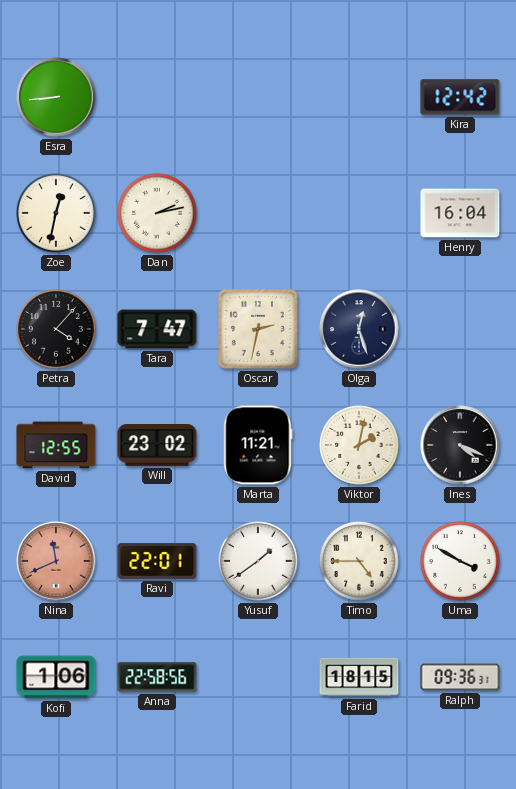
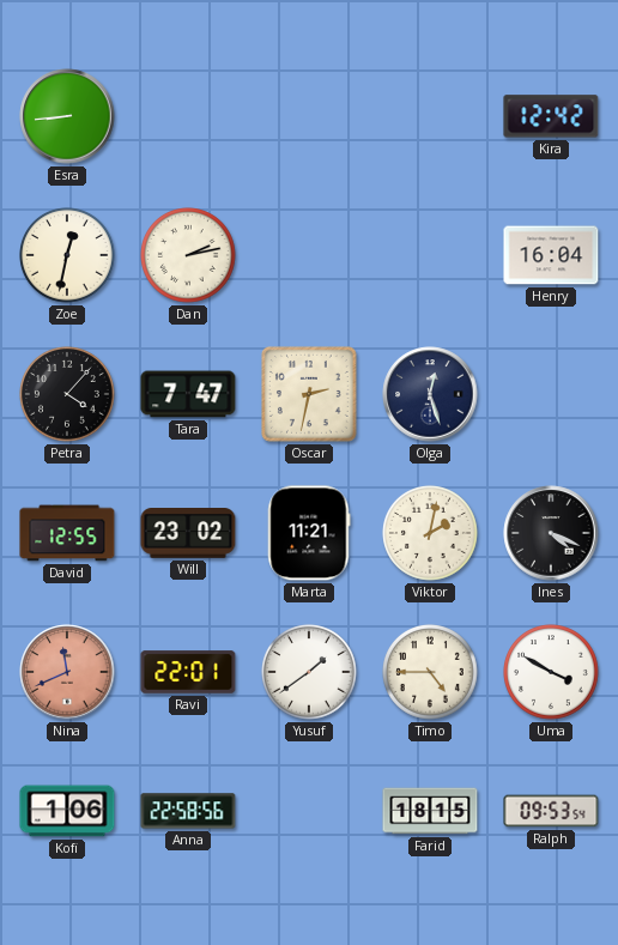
Ralph: 09:36 -> 09:53
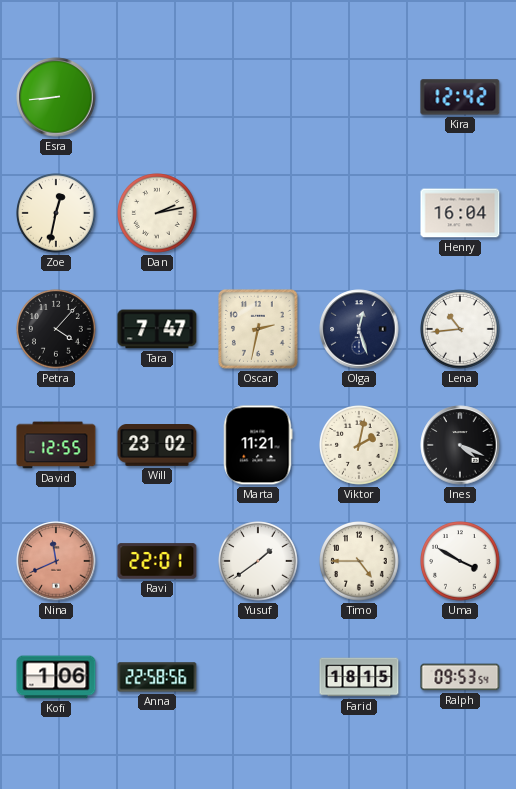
Lena: none -> 10:44
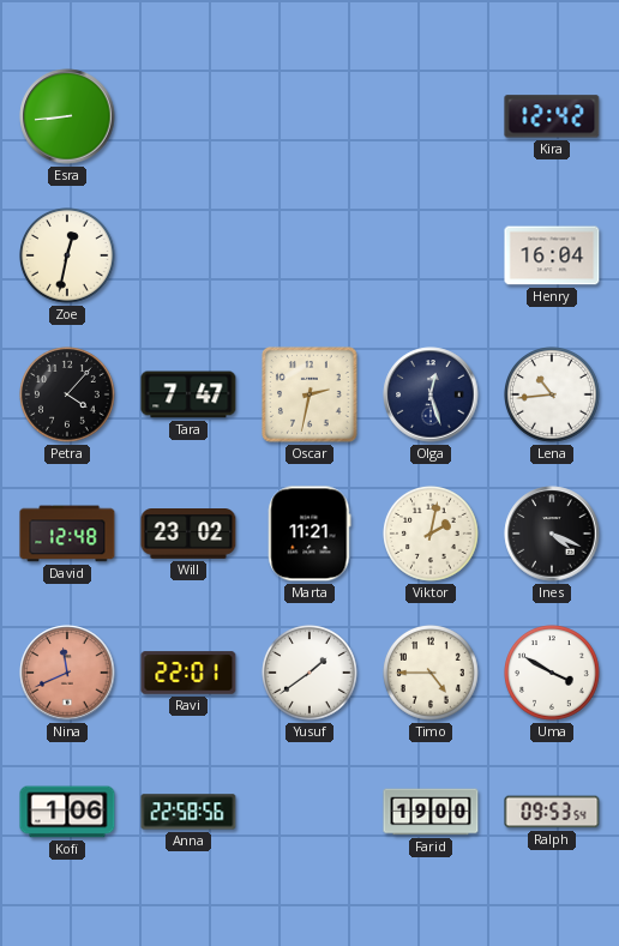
Dan: 2:13 -> none
David: 12:55 -> 12:48
Farid: 18:15 -> 19:00
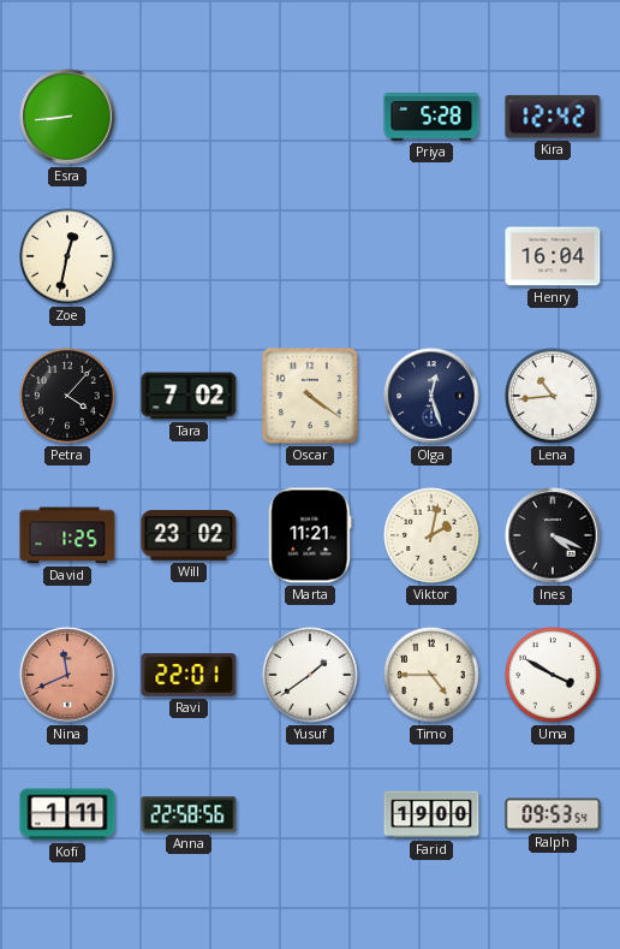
Priya: none -> 5:28
Tara: 7:47 -> 7:02
Oscar: 2:32 -> 4:21
David: 12:48 -> 1:25
Kofi: 1:06 -> 1:11
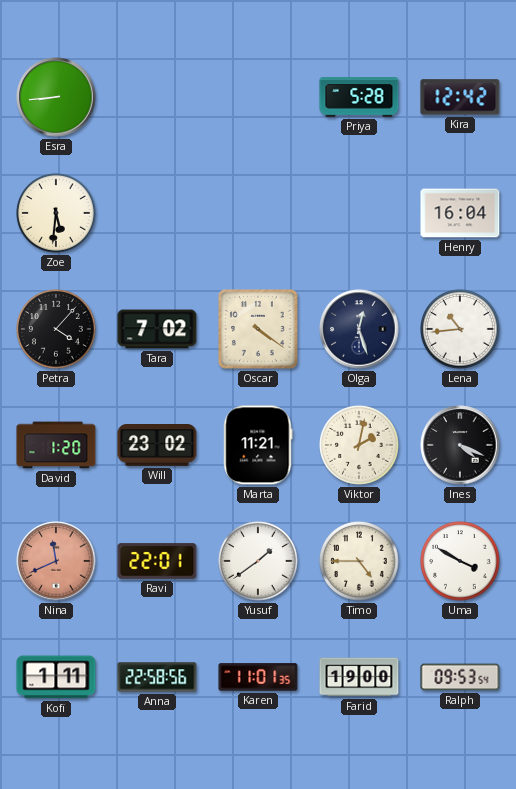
Zoe: 12:32 -> 5:31
David: 1:25 -> 1:20
Karen: none -> 11:01
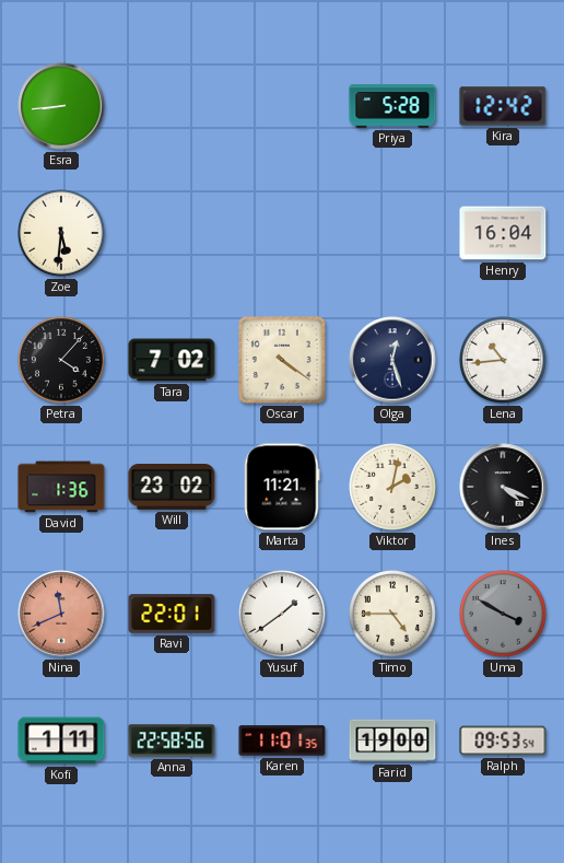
David: 1:20 -> 1:36
Uma dial: white -> grey
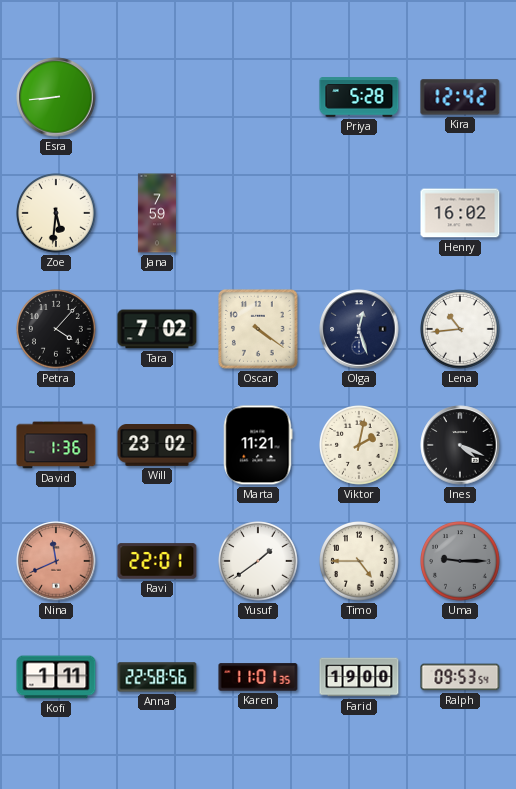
Jana: none -> 7:59
Henry: 16:04 -> 16:02
Uma: 3:50 -> 9:15
